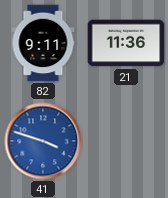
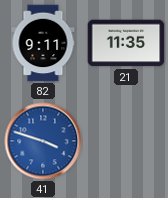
21: 11:36 -> 11:35
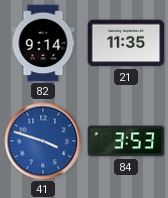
82: 9:11 -> 9:14
84: none -> 3:53
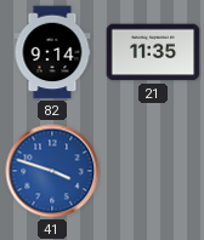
84: 3:53 -> none
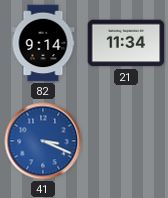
21: 11:35 -> 11:34
41: 3:48 -> 3:19
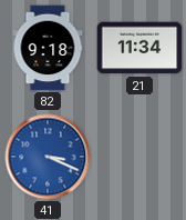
82: 9:14 -> 9:18
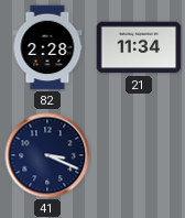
82: 9:18 -> 2:28
41 dial: blue -> navy
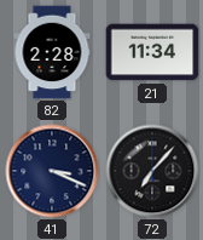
72: none -> 7:07
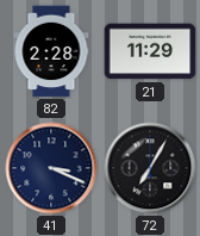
21: 11:34 -> 11:29
72: 7:07 -> 7:05
